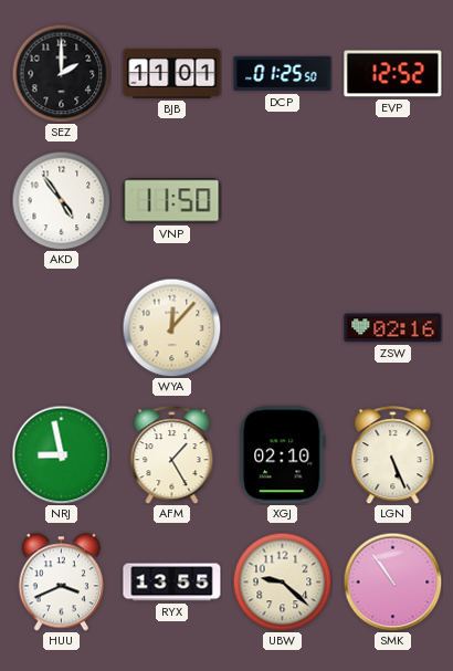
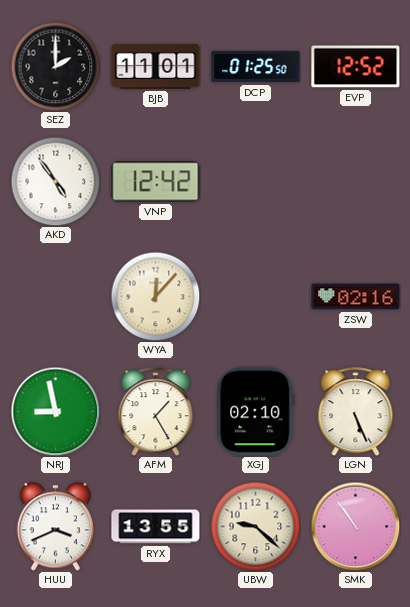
VNP: 11:50 -> 12:42
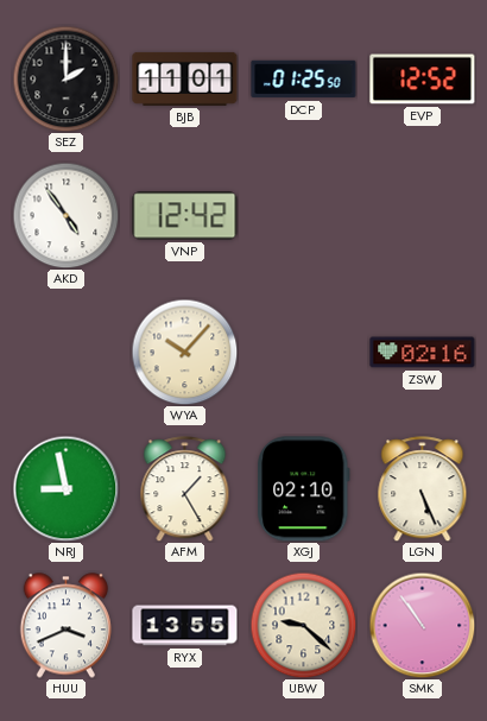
WYA: 12:07 -> 10:07
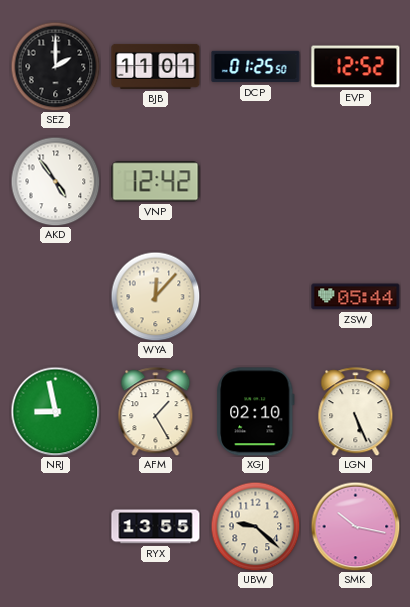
WYA: 10:07 -> 12:07
ZSW: 02:16 -> 05:44
HUU: 3:41 -> none
SMK: 10:54 -> 10:17
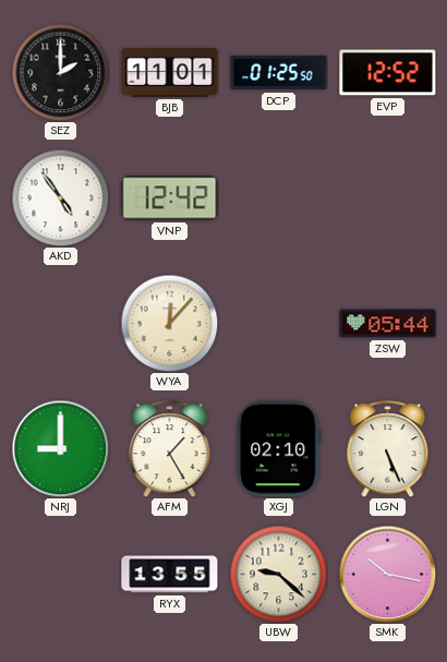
NRJ: 8:58 -> 9:00
